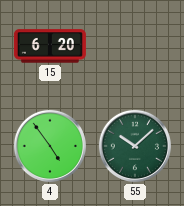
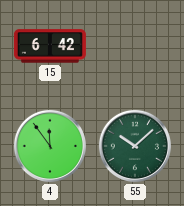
15: 6:20 -> 6:42
4: 4:54 -> 11:54
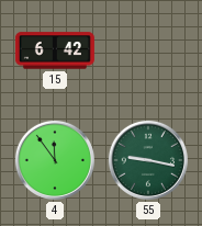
55: 10:08 -> 9:17
